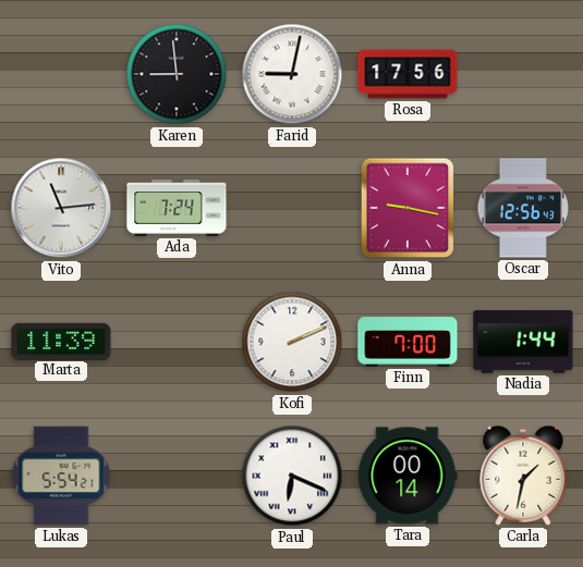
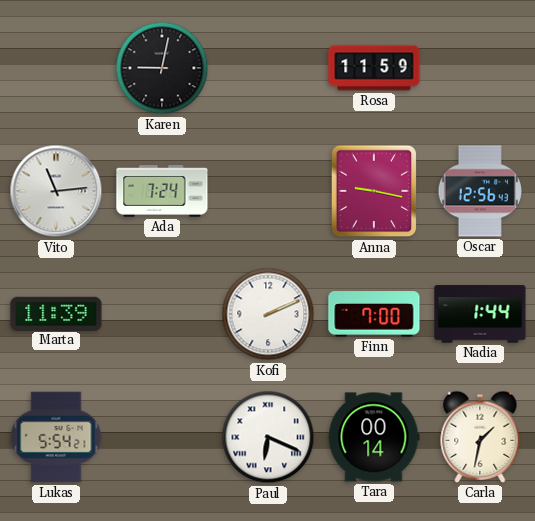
Karen: 8:59 -> 9:02
Farid: 9:02 -> none
Rosa: 17:56 -> 11:59
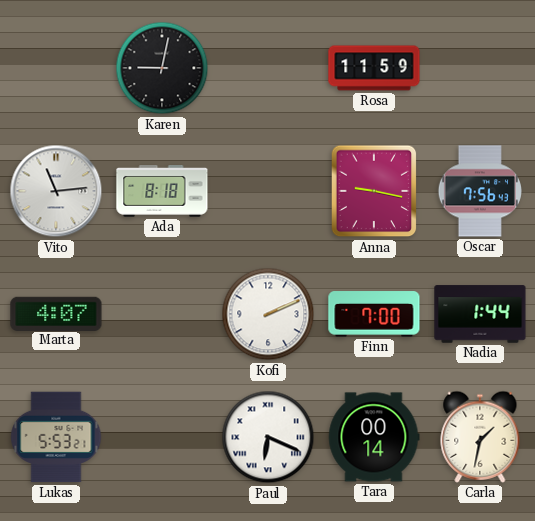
Ada: 7:24 -> 8:18
Oscar: 12:56 -> 7:56
Marta: 11:39 -> 4:07
Lukas: 5:54 -> 5:53
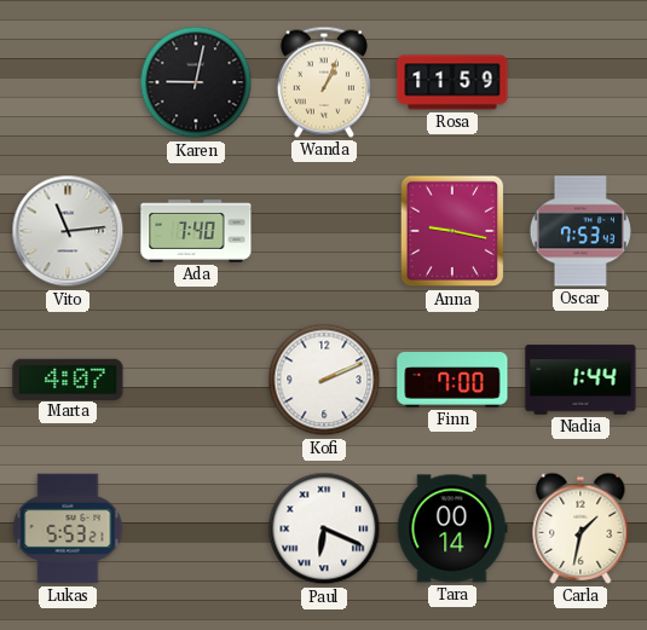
Wanda: none -> 1:04
Ada: 8:18 -> 7:40
Oscar: 7:56 -> 7:53
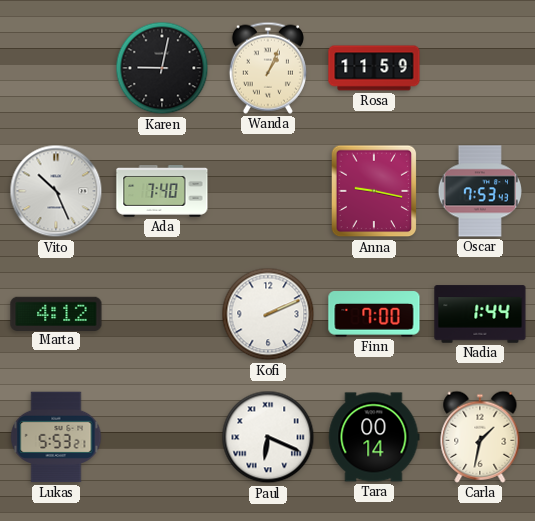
Vito: 11:14 -> 10:26
Marta: 4:07 -> 4:12
